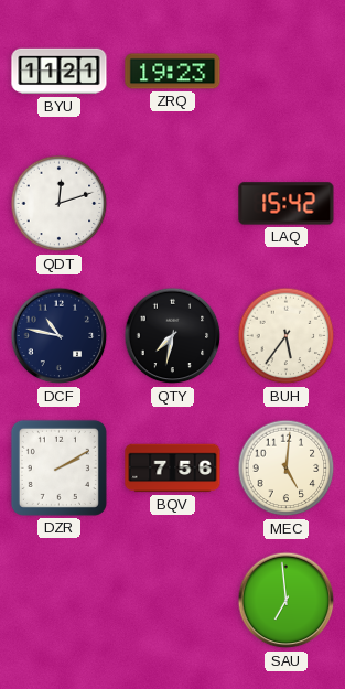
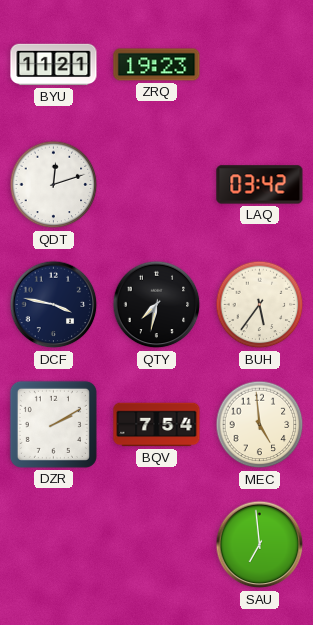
LAQ: 15:42 -> 03:42
DCF: 10:47 -> 3:47
BQV: 7:56 -> 7:54
MEC: 5:01 -> 4:59
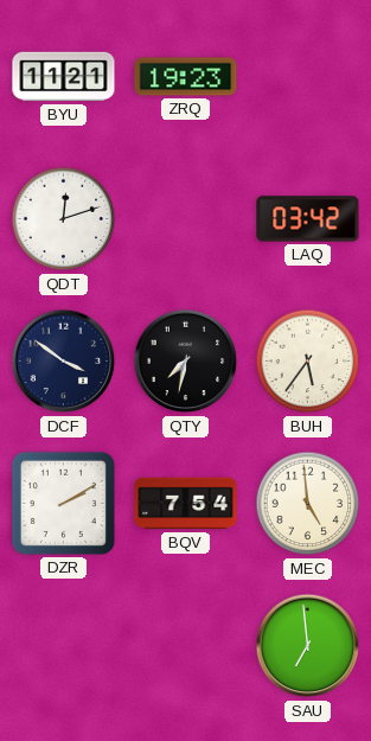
DCF: 3:47 -> 3:51
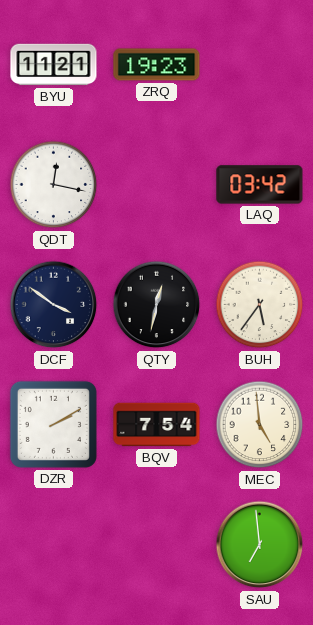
QDT: 12:12 -> 12:17
QTY: 7:32 -> 12:32
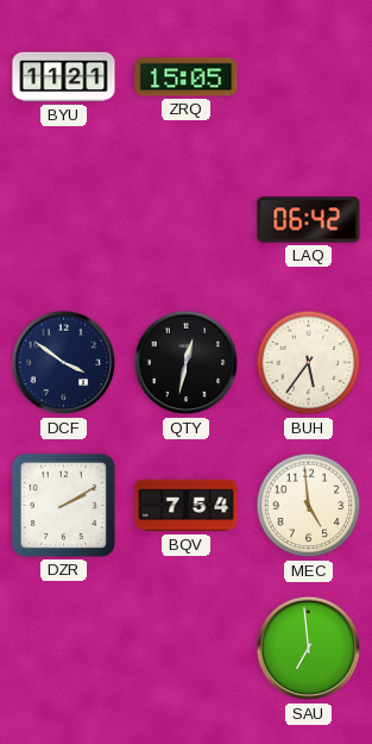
ZRQ: 19:23 -> 15:05
QDT: 12:17 -> none
LAQ: 03:42 -> 06:42
